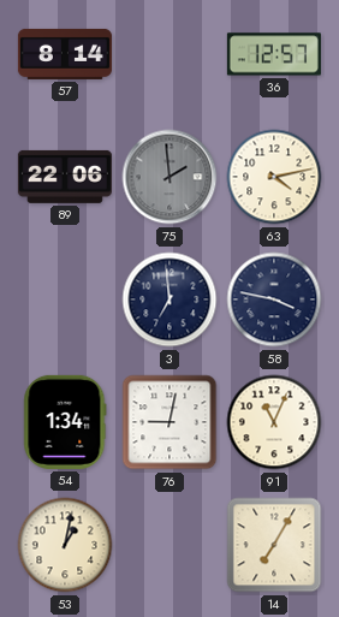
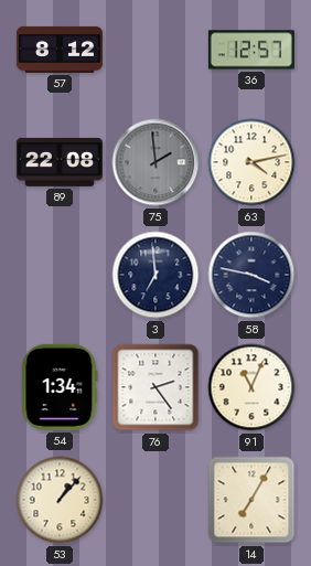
57: 8:14 -> 8:12
89: 22:06 -> 22:08
76: 9:02 -> 2:24
53: 1:02 -> 1:07
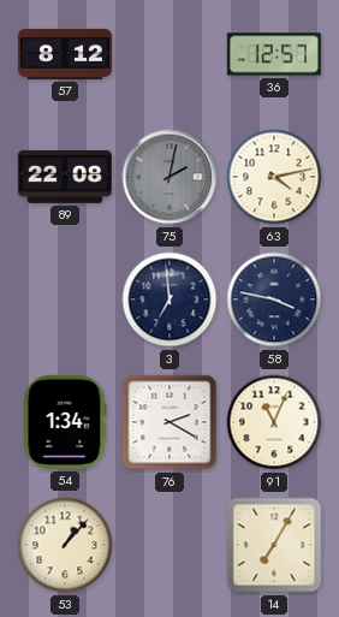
75: 1:59 -> 2:02
76: 2:24 -> 2:20
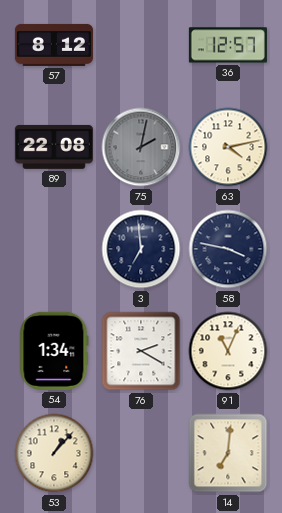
14: 7:05 -> 7:01
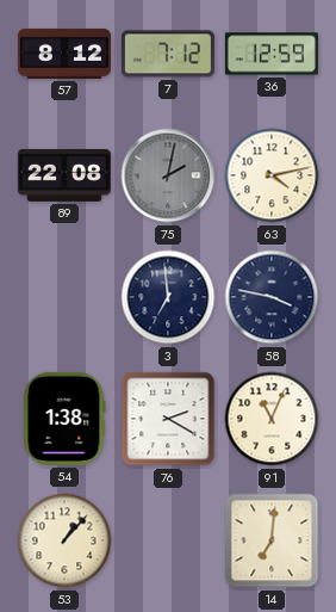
7: none -> 7:12
36: 12:57 -> 12:59
54: 1:34 -> 1:38
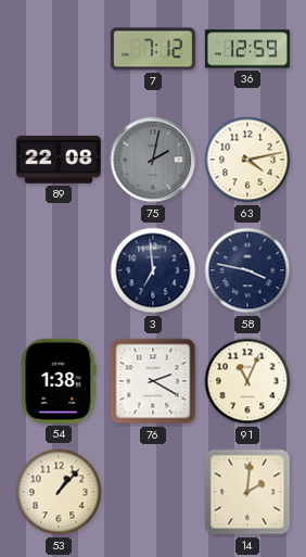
57: 8:12 -> none
14: 7:01 -> 2:01
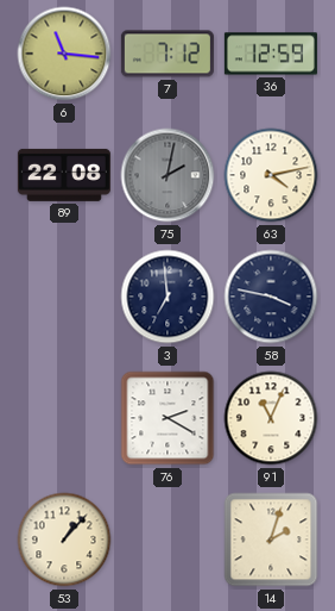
6: none -> 11:16
54: 1:38 -> none
14: 2:01 -> 2:03
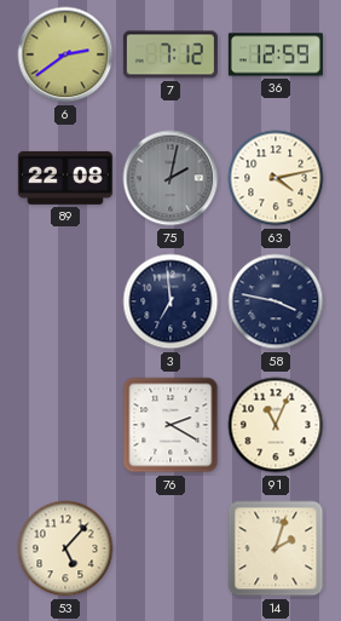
6: 11:16 -> 2:39
53: 1:07 -> 5:07
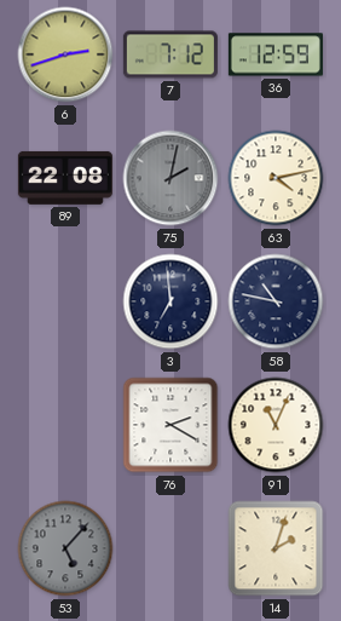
6: 2:39 -> 2:42
58: 3:47 -> 10:47
53 dial: cream -> grey
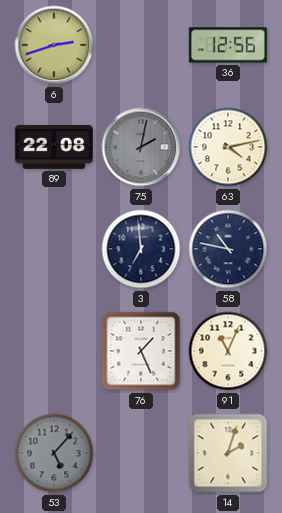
7: 7:12 -> none
36: 12:59 -> 12:56
76: 2:20 -> 1:26
